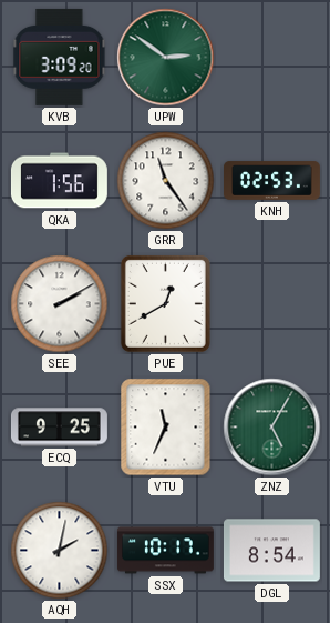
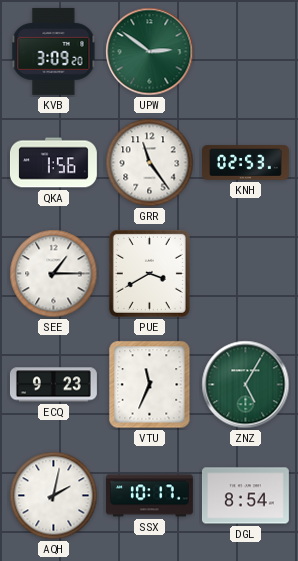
SEE: 2:10 -> 1:15
PUE: 12:40 -> 3:40
ECQ: 9:25 -> 9:23
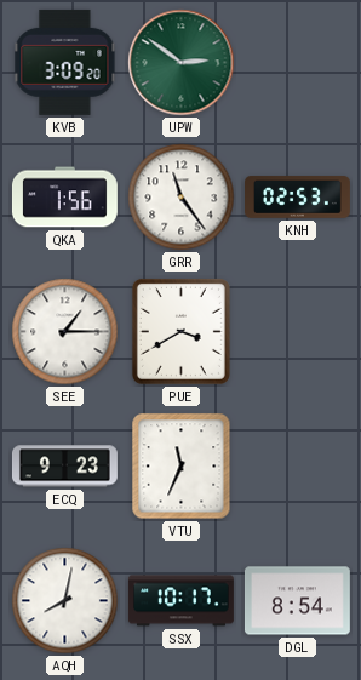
ZNZ: 5:05 -> none
AQH: 2:02 -> 8:02
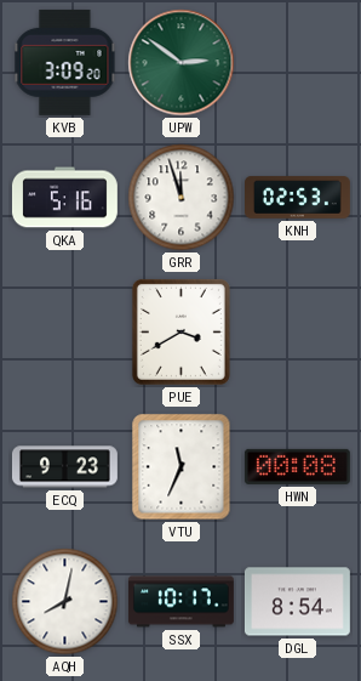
QKA: 1:56 -> 5:16
GRR: 11:24 -> 11:57
SEE: 1:15 -> none
HWN: none -> 00:08
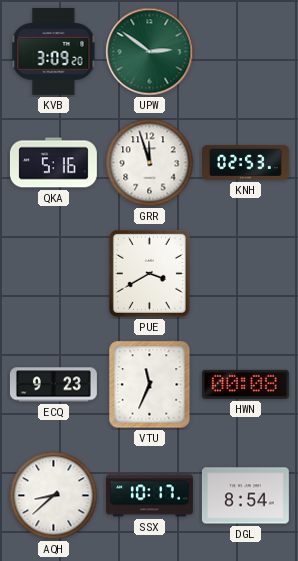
AQH: 8:02 -> 8:38
